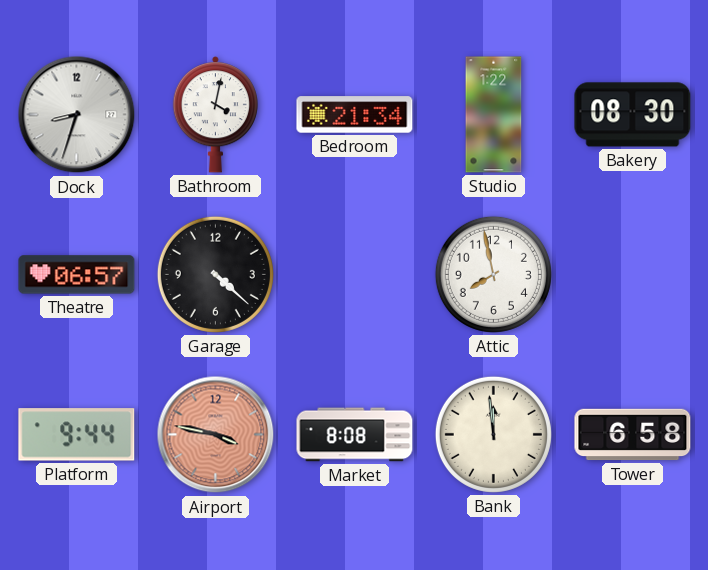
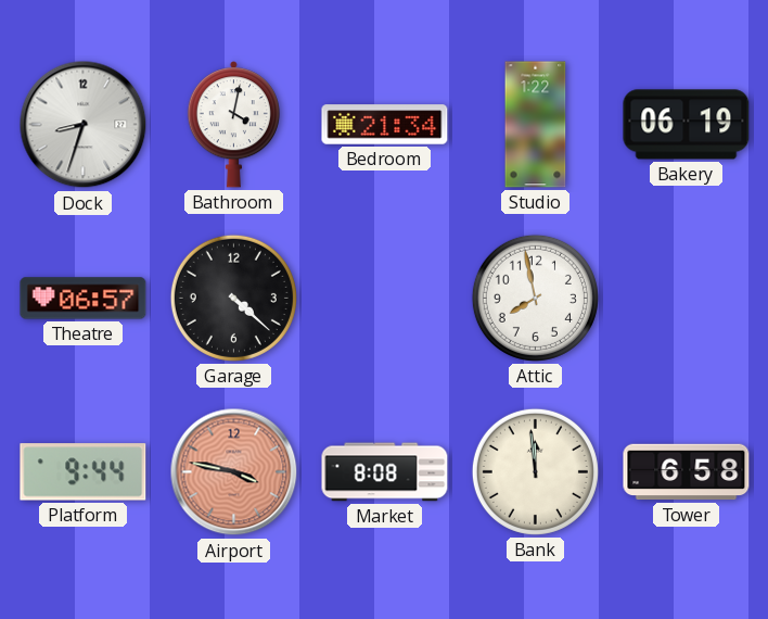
Bakery: 08:30 -> 06:19
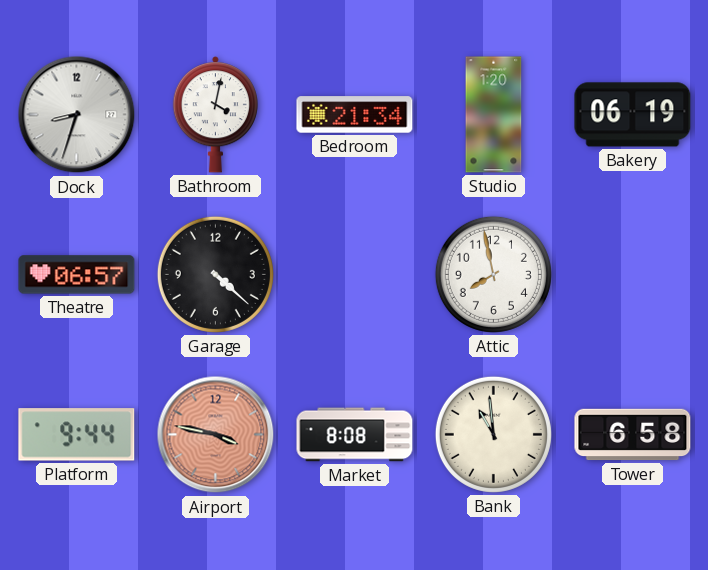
Studio: 1:22 -> 1:20
Bank: 11:59 -> 10:59
